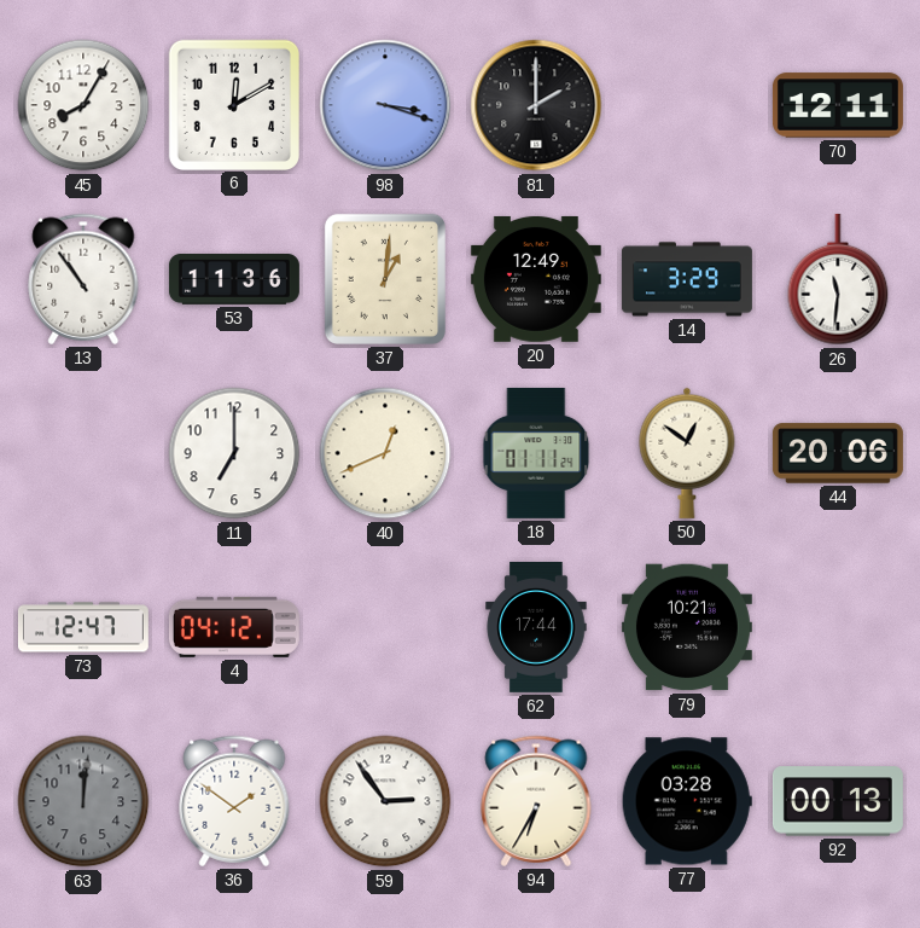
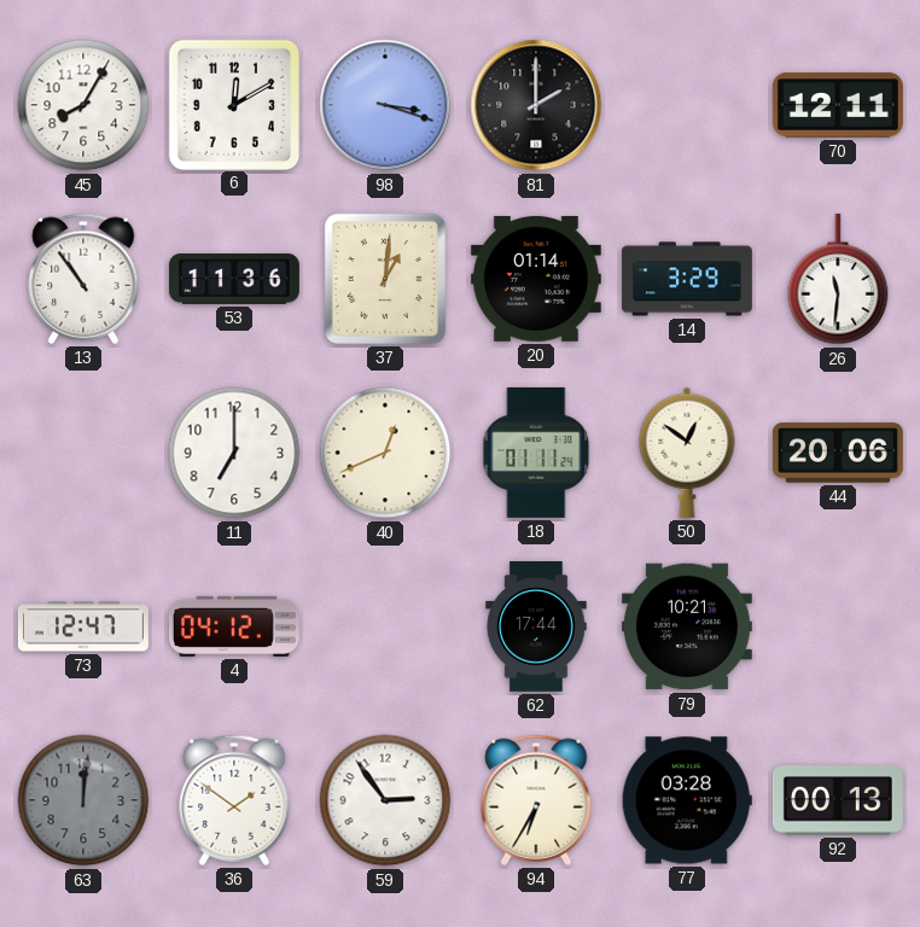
20: 12:49 -> 01:14
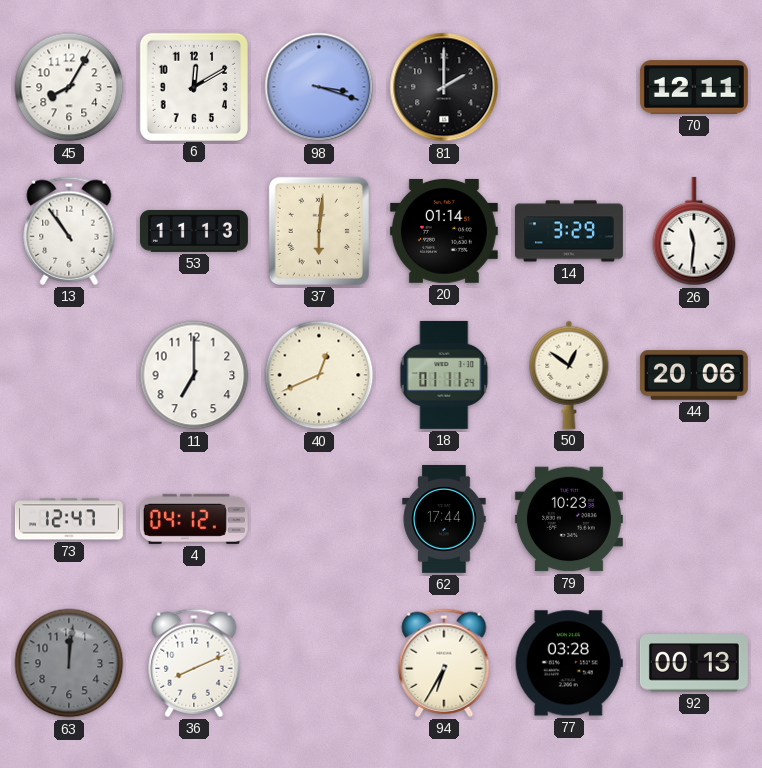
53: 11:36 -> 11:13
37: 1:01 -> 6:01
79: 10:21 -> 10:23
36: 1:51 -> 8:11
59: 2:54 -> none
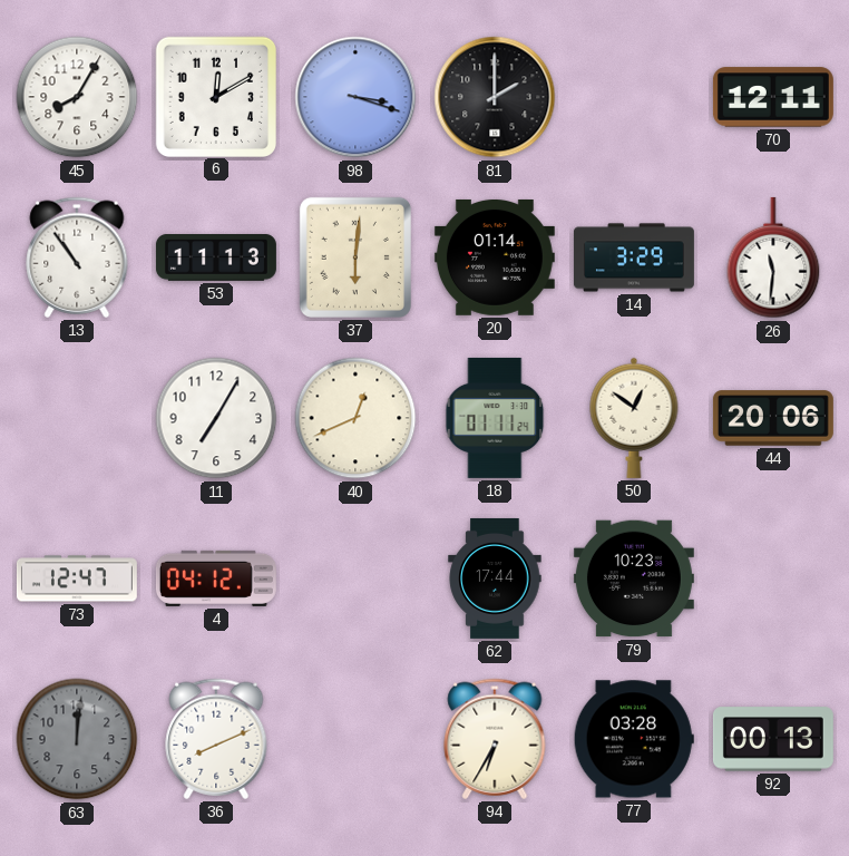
11: 7:00 -> 7:05
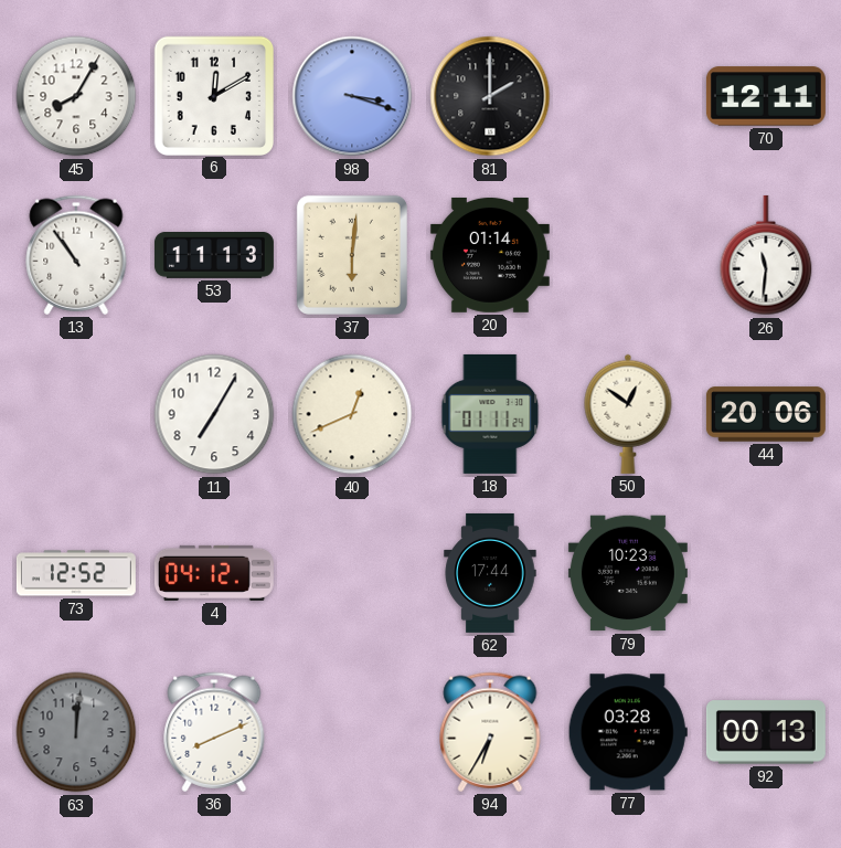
14: 3:29 -> none
73: 12:47 -> 12:52
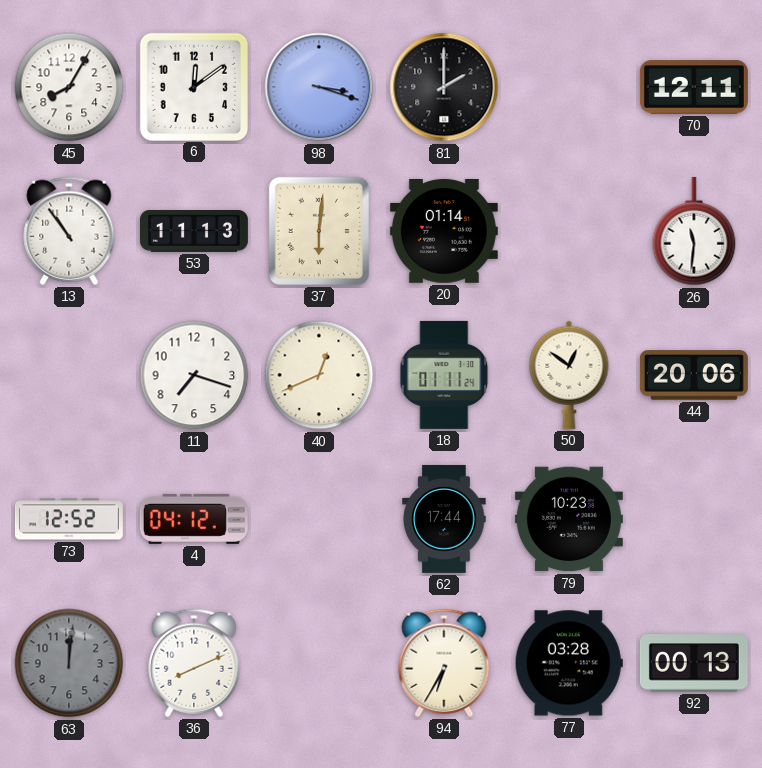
6: 12:10 -> 12:09
11: 7:05 -> 7:18
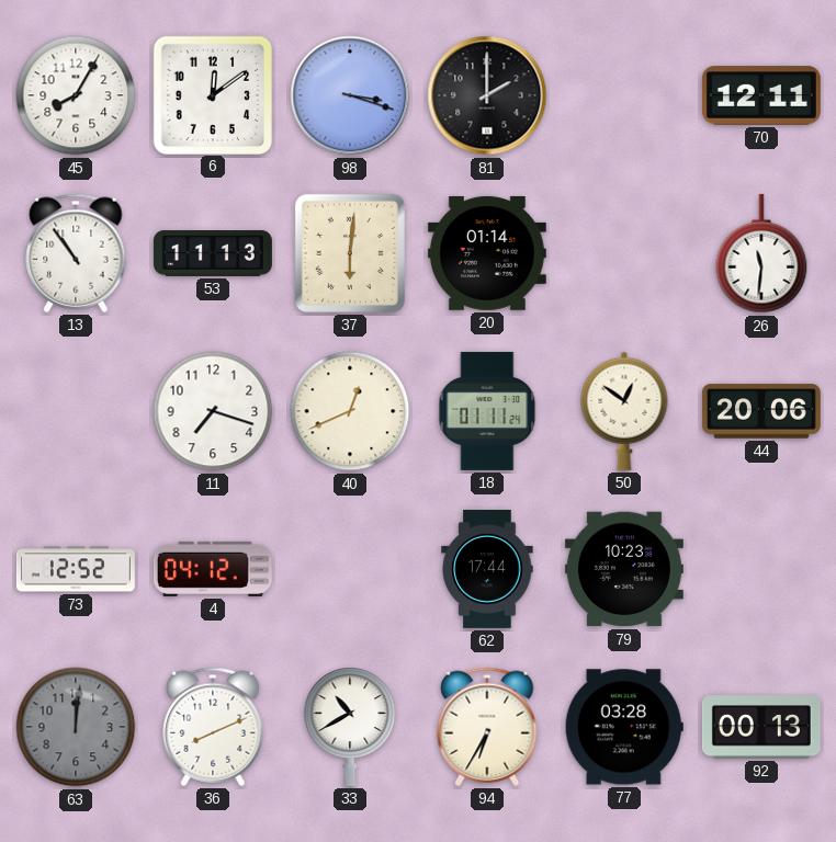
33: none -> 10:40
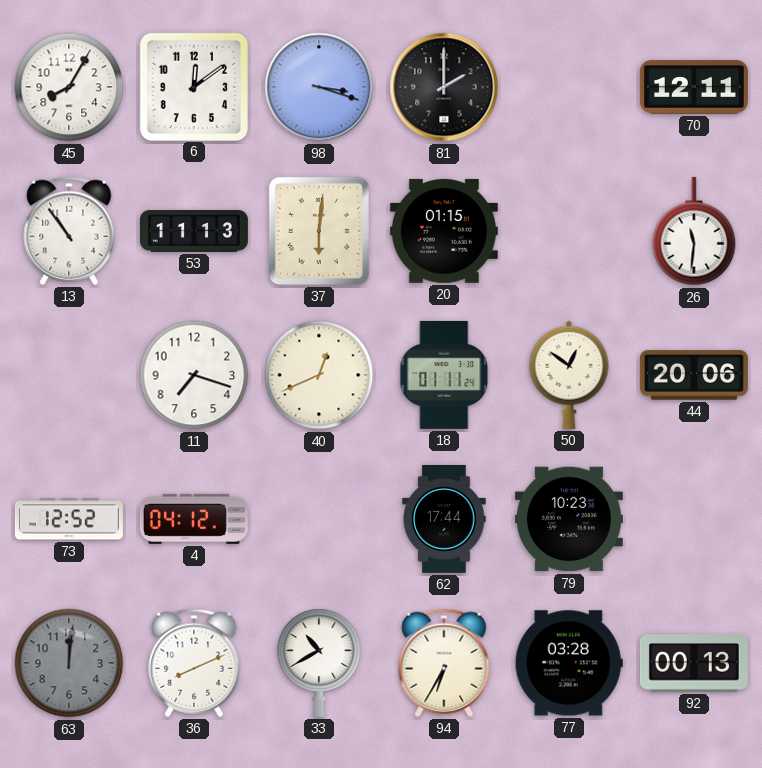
20: 01:14 -> 01:15
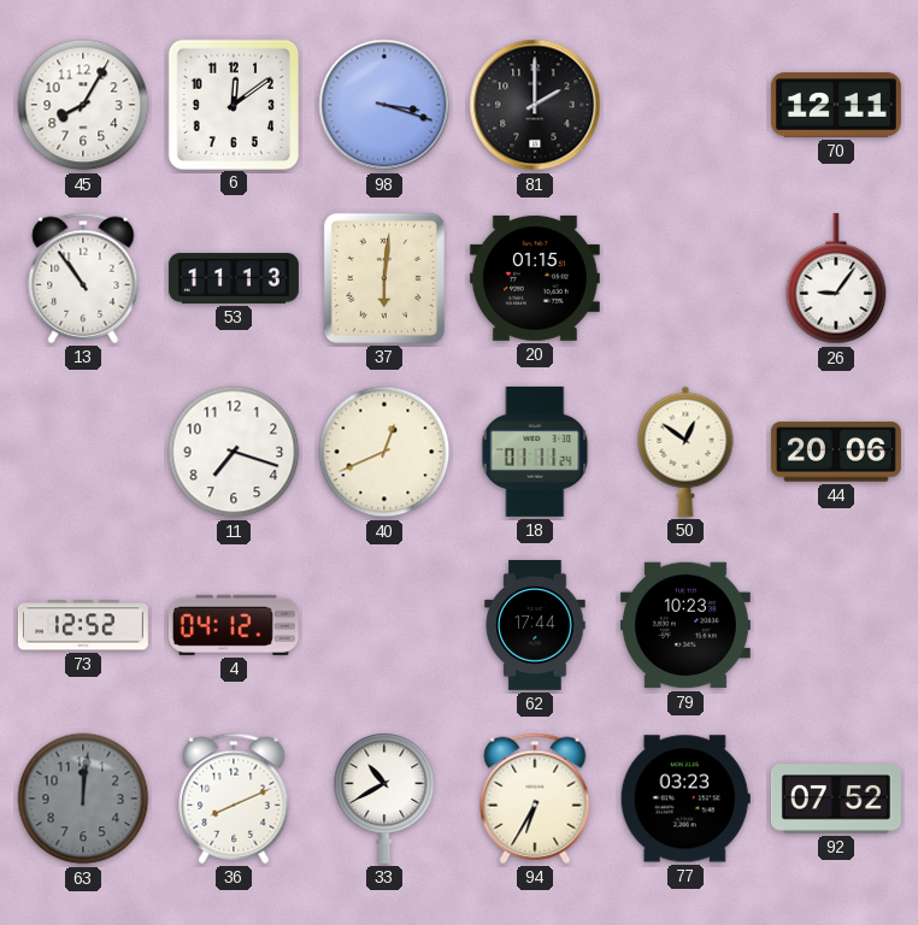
26: 11:31 -> 9:06
77: 03:28 -> 03:23
92: 00:13 -> 07:52
